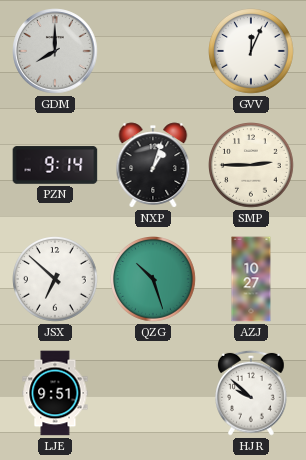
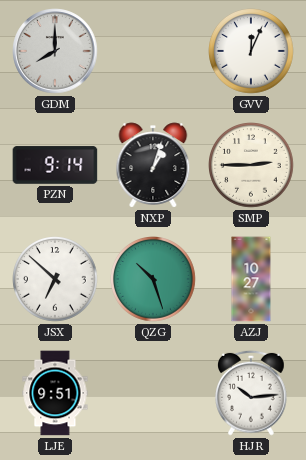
HJR: 9:52 -> 10:14
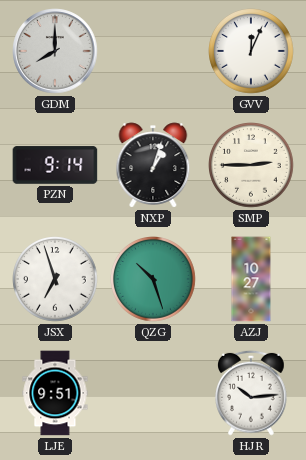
JSX: 6:52 -> 6:57
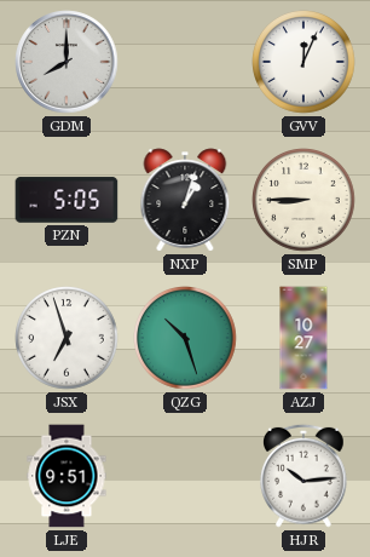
PZN: 9:14 -> 5:05
SMP: 2:45 -> 8:45
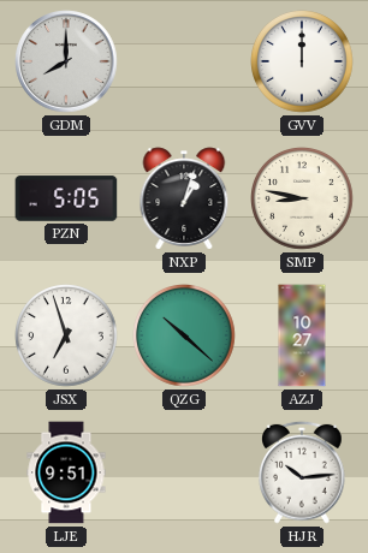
GVV: 12:04 -> 12:00
SMP: 8:45 -> 8:47
QZG: 10:27 -> 10:22
